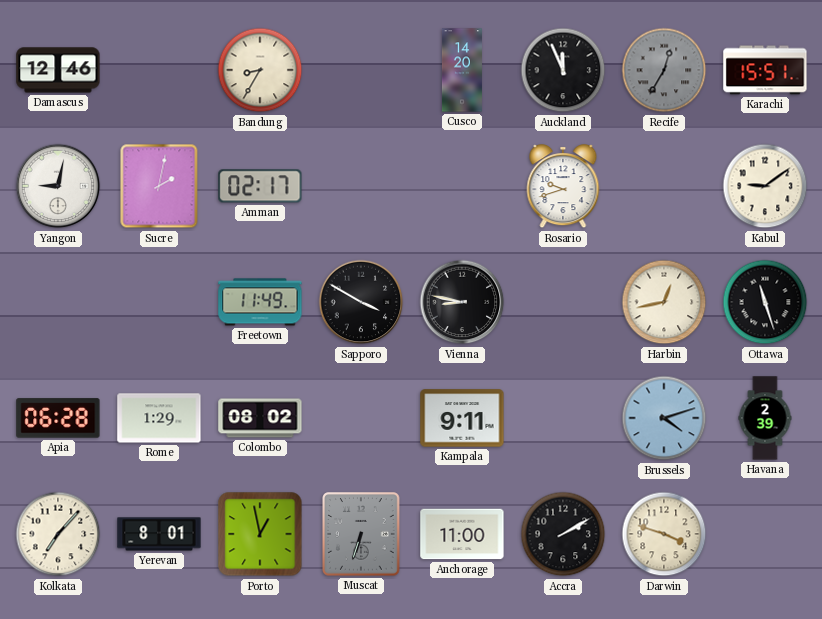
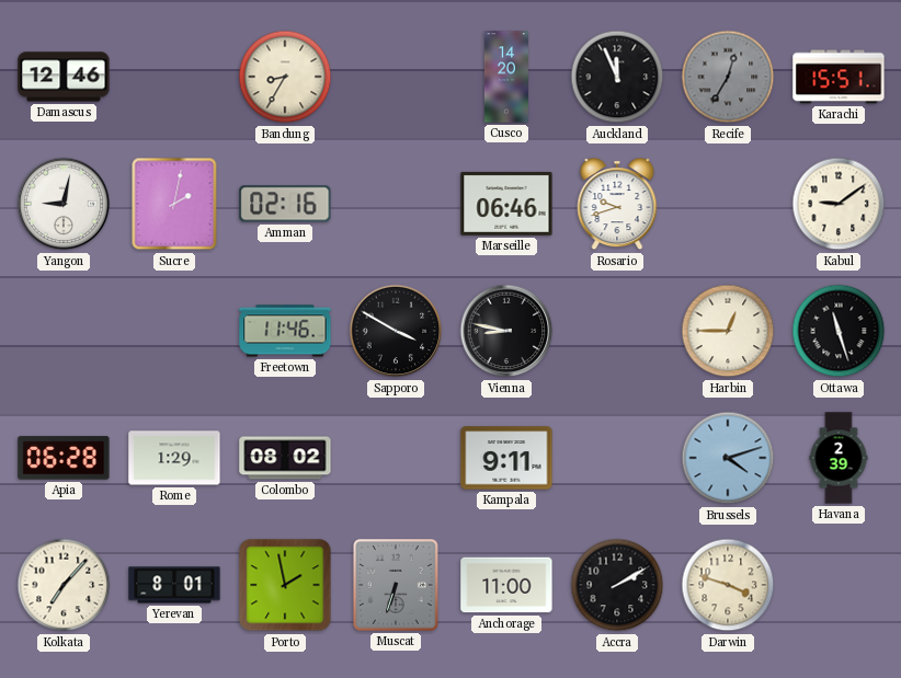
Amman: 02:17 -> 02:16
Marseille: none -> 06:46
Freetown: 11:49 -> 11:46
Harbin: 12:43 -> 12:45
Porto: 12:58 -> 1:58
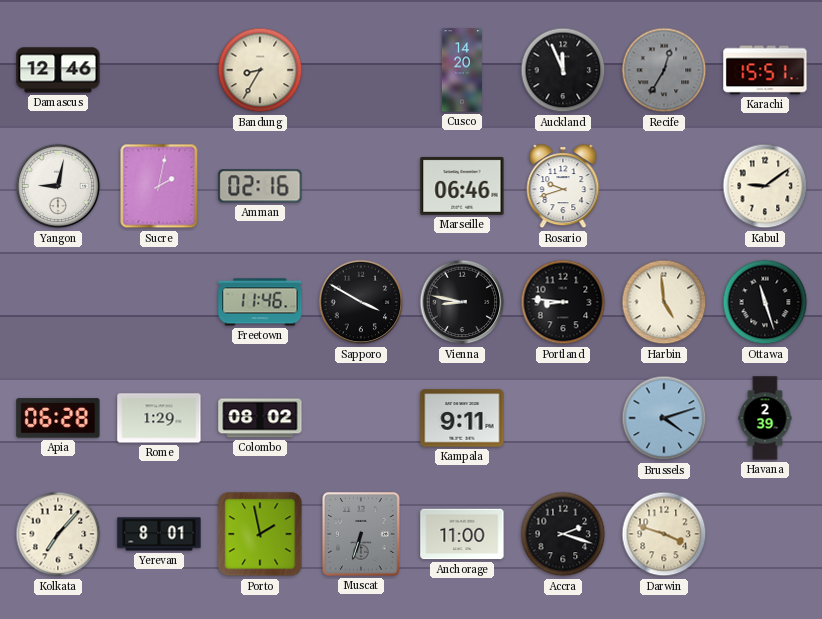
Portland: none -> 8:46
Harbin: 12:45 -> 4:59
Accra: 2:10 -> 2:18
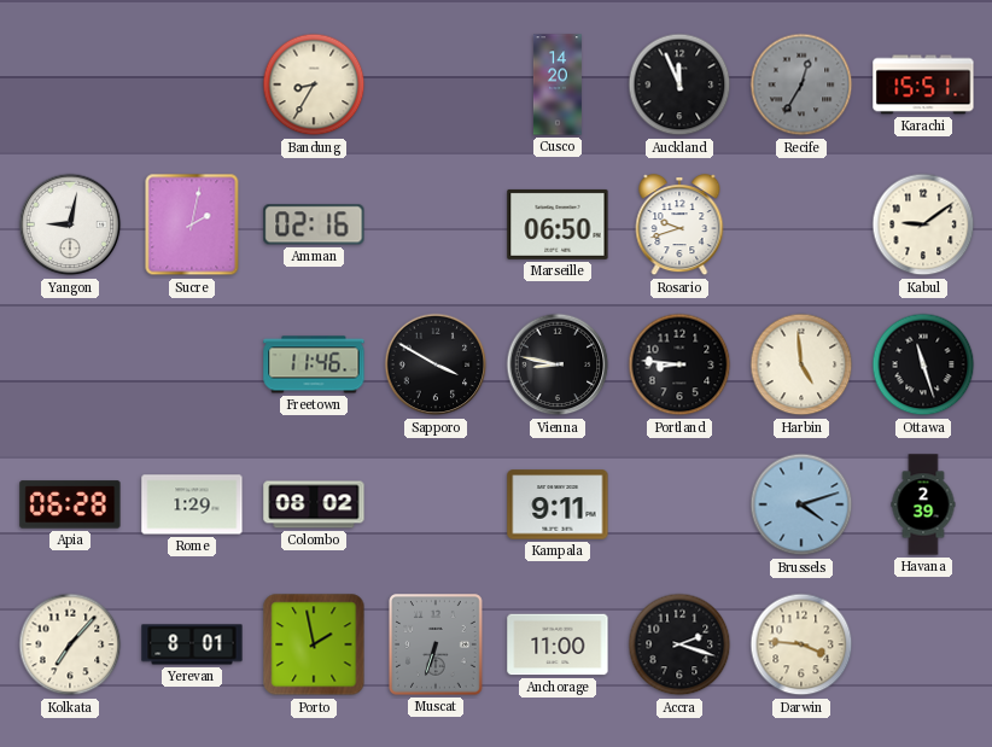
Damascus: 12:46 -> none
Marseille: 06:46 -> 06:50
Darwin: 3:48 -> 3:46
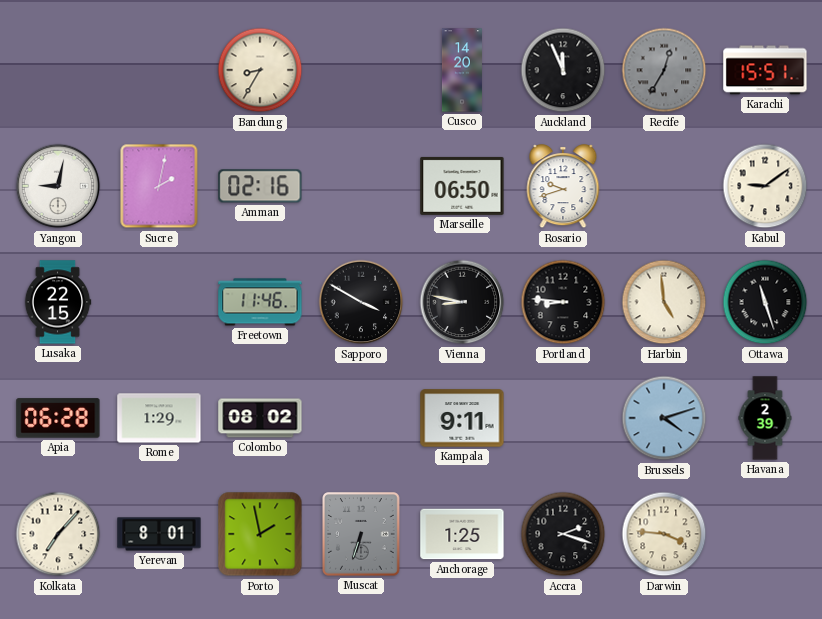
Lusaka: none -> 22:15
Anchorage: 11:00 -> 1:25
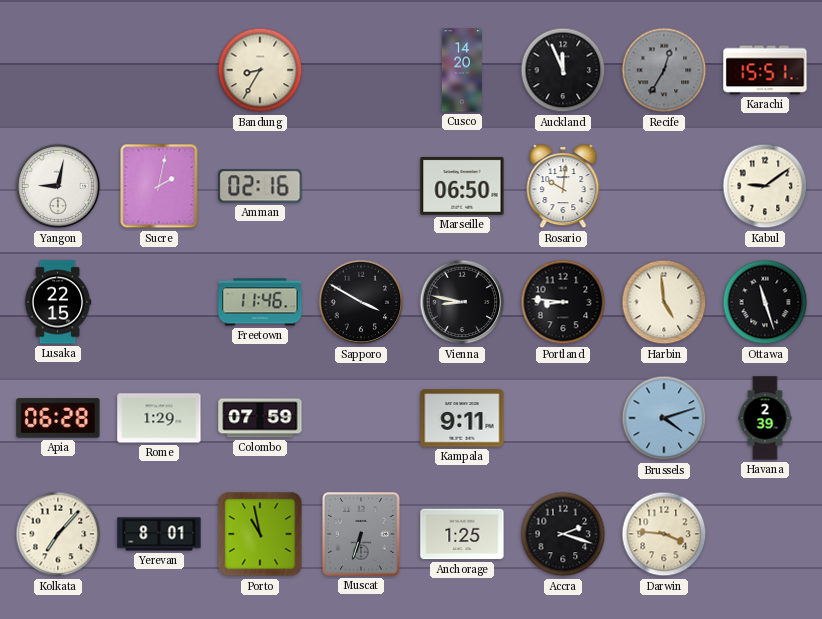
Rosario: 9:42 -> 10:01
Colombo: 08:02 -> 07:59
Porto: 1:58 -> 10:58
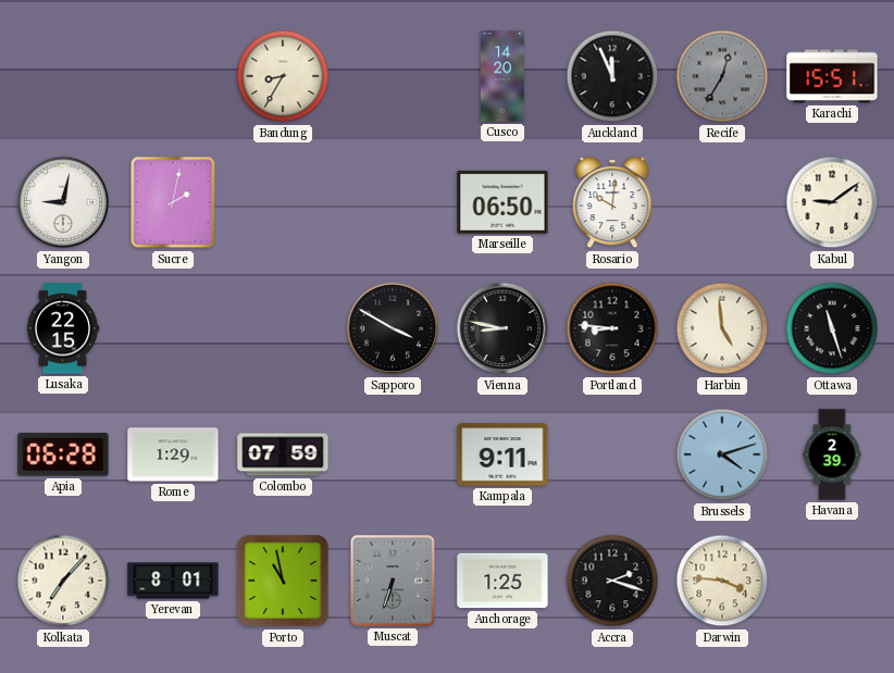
Amman: 02:16 -> none
Freetown: 11:46 -> none
